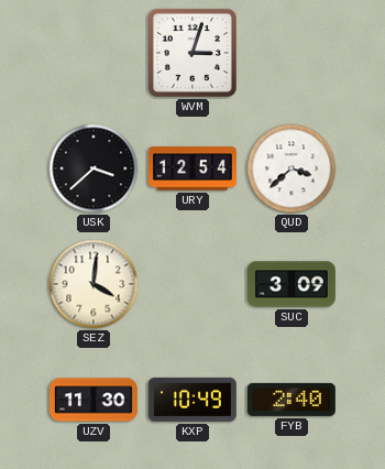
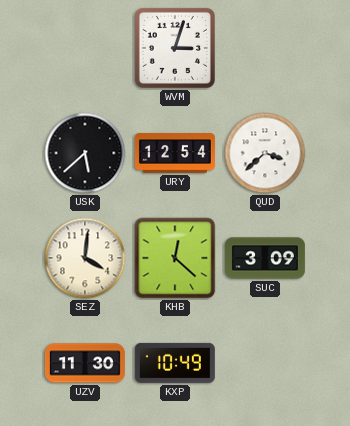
USK: 3:38 -> 5:38
KHB: none -> 12:22
FYB: 2:40 -> none
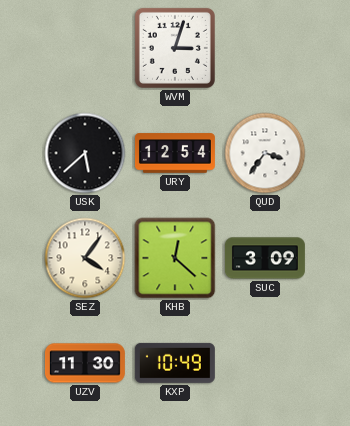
QUD: 3:38 -> 3:36
SEZ: 4:01 -> 4:06
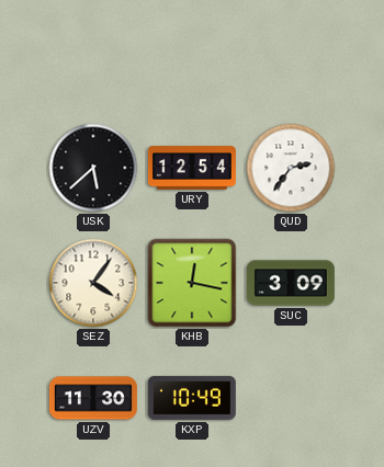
WVM: 3:03 -> none
QUD: 3:36 -> 2:36
KHB: 12:22 -> 12:17
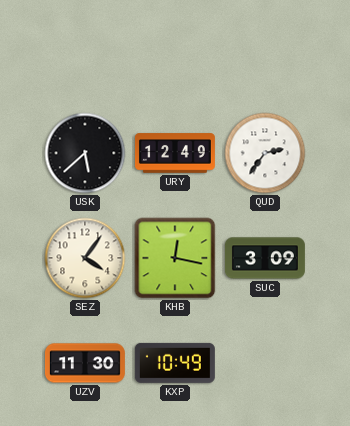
URY: 12:54 -> 12:49
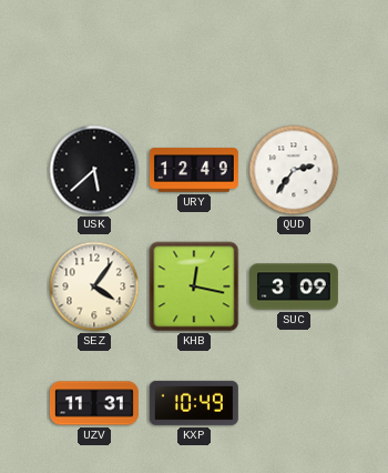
UZV: 11:30 -> 11:31
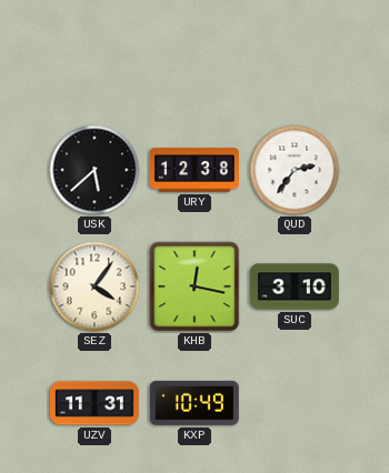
URY: 12:49 -> 12:38
SUC: 3:09 -> 3:10
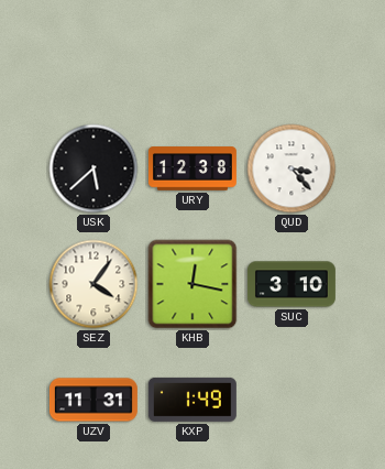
QUD: 2:36 -> 3:23
KXP: 10:49 -> 1:49
